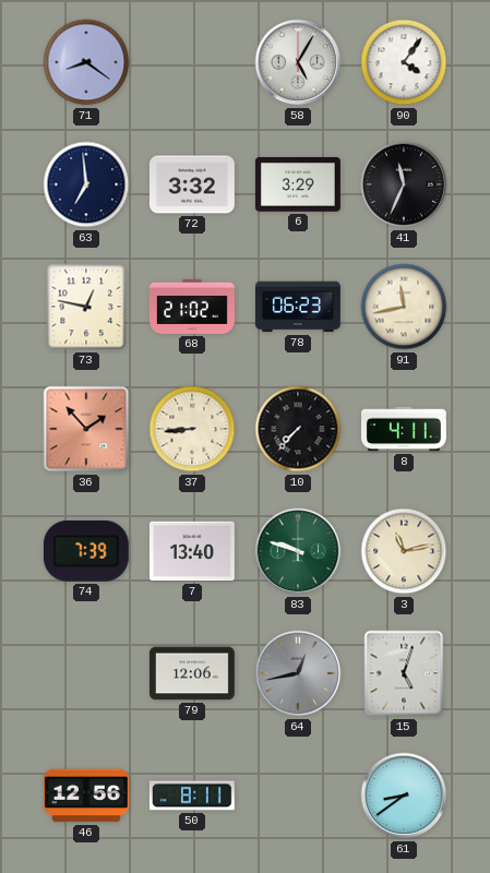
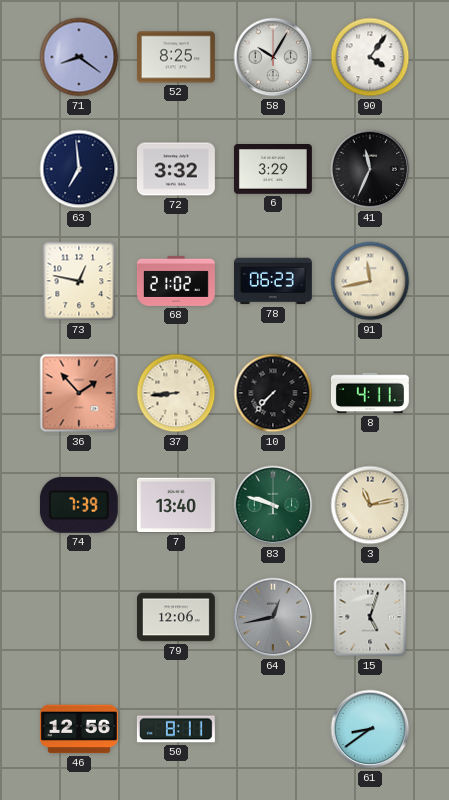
52: none -> 8:25
58: 5:05 -> 10:05
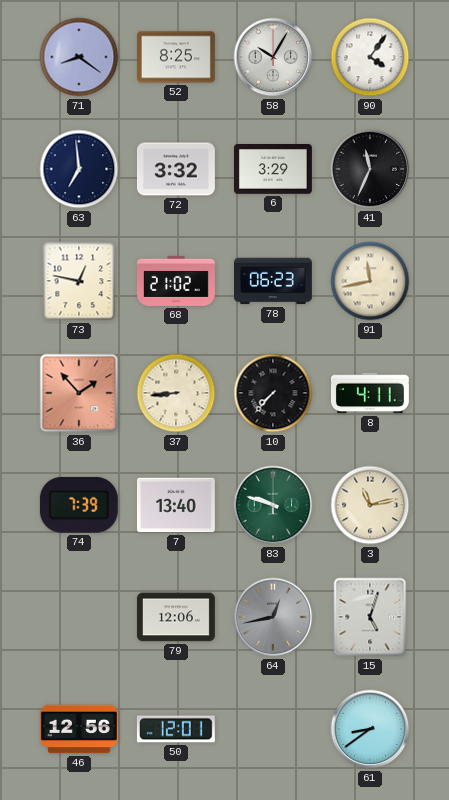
50: 8:11 -> 12:01
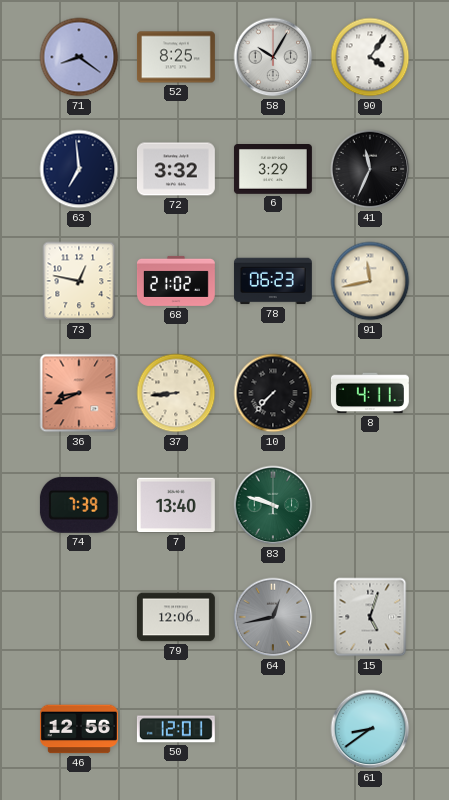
36: 1:53 -> 8:41
3: 11:13 -> none
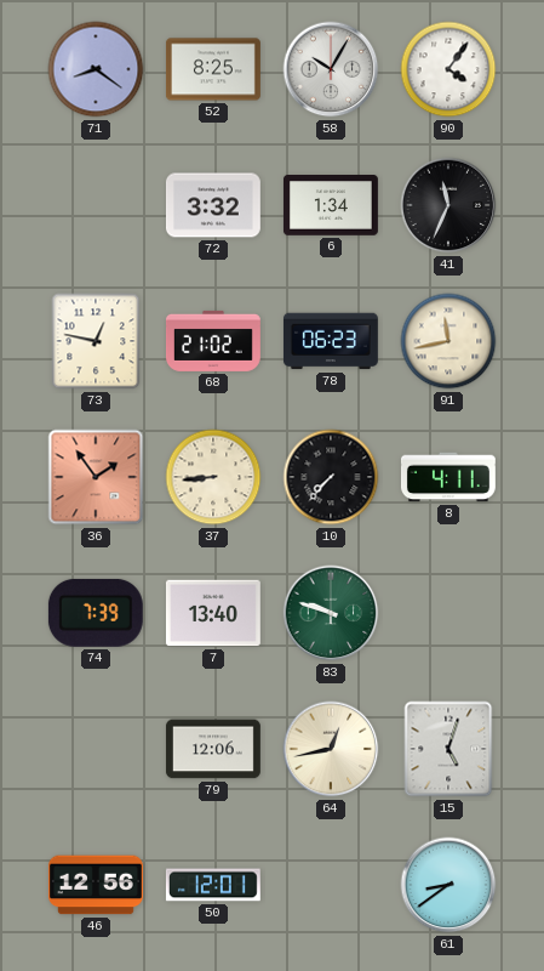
63: 6:59 -> none
6: 3:29 -> 1:34
36: 8:41 -> 1:54
64 dial: grey -> cream
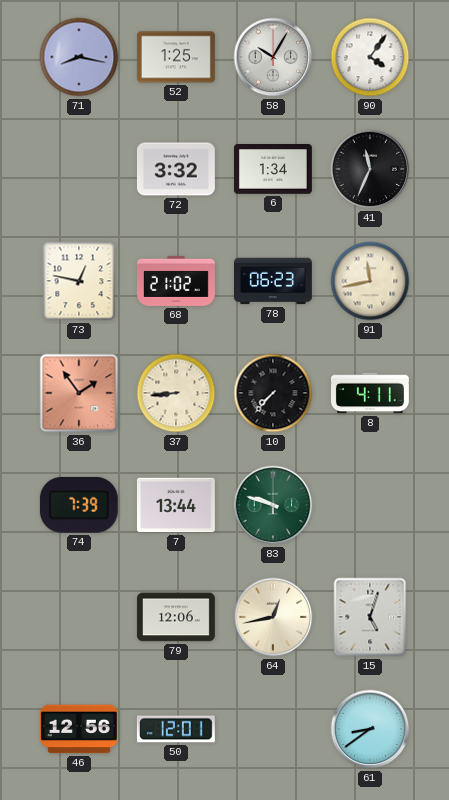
71: 8:21 -> 8:17
52: 8:25 -> 1:25
7: 13:40 -> 13:44
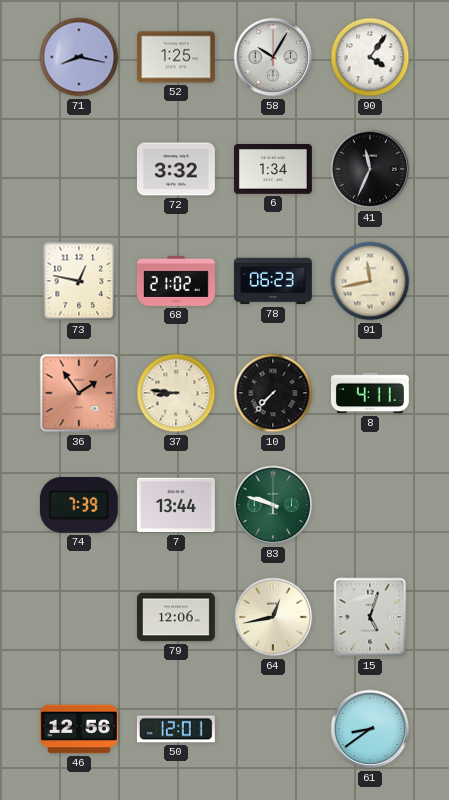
37: 8:44 -> 8:46
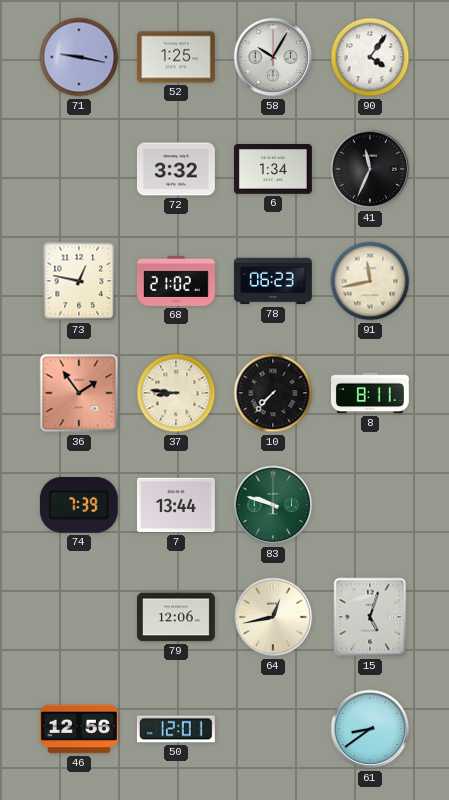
71: 8:17 -> 9:17
8: 4:11 -> 8:11
